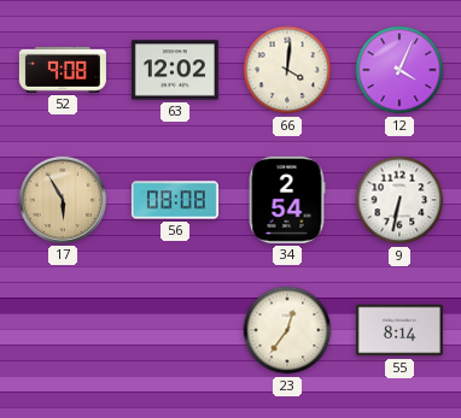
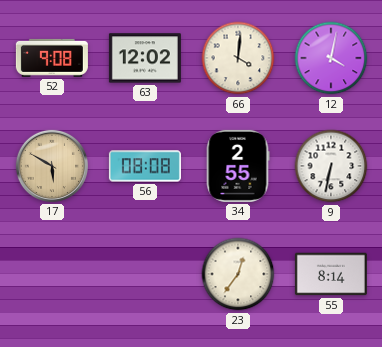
12: 4:04 -> 4:02
17: 5:55 -> 5:50
34: 2:54 -> 2:55
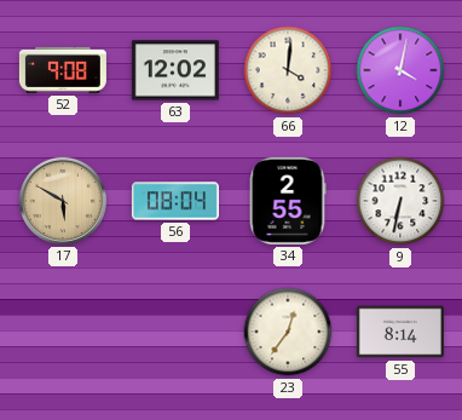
56: 08:08 -> 08:04
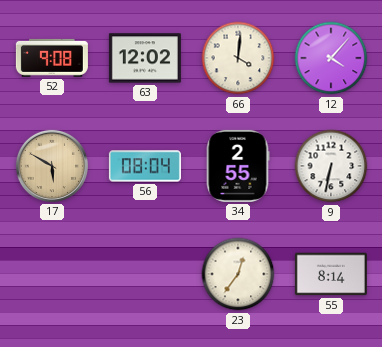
12: 4:02 -> 4:07
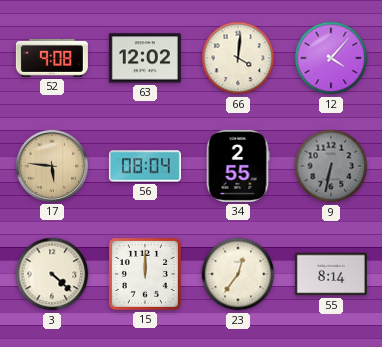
17: 5:50 -> 5:46
9 dial: white -> grey
3: none -> 4:22
15: none -> 12:00
